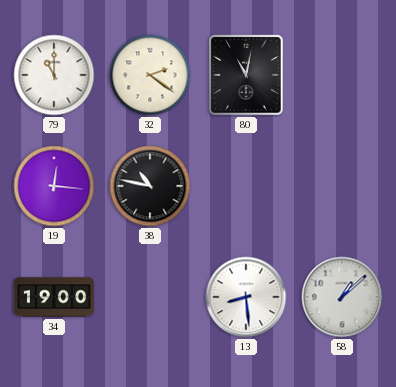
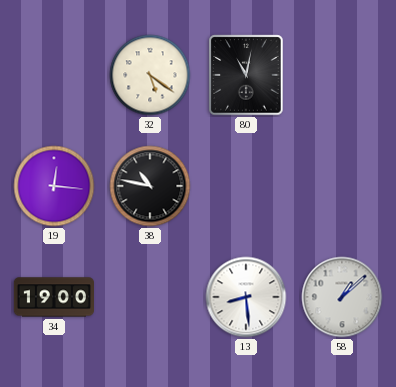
79: 11:00 -> none
32: 2:21 -> 5:21
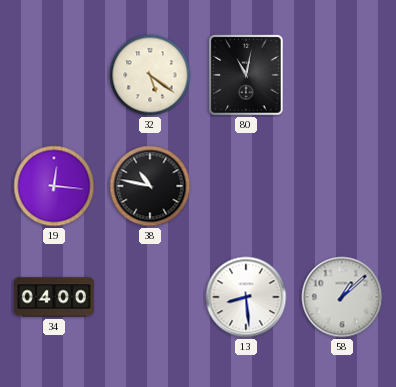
34: 19:00 -> 04:00
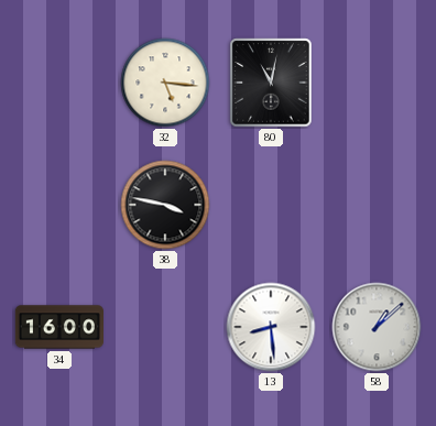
32: 5:21 -> 5:16
19: 12:16 -> none
38: 10:47 -> 3:47
34: 04:00 -> 16:00
